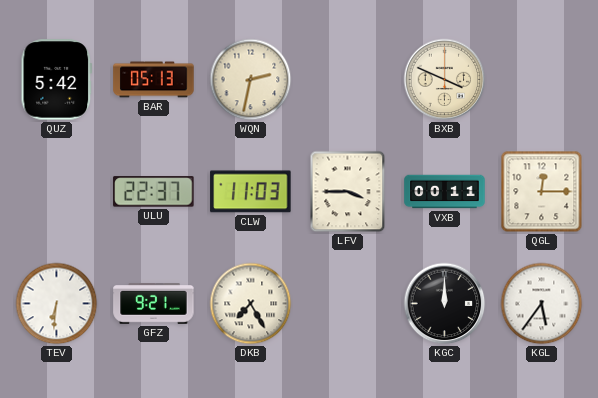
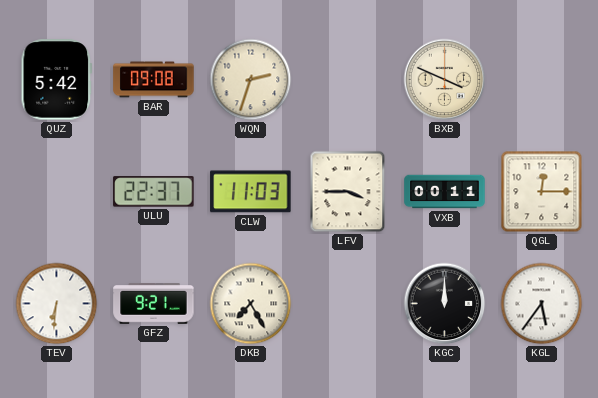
BAR: 05:13 -> 09:08
WQN: 2:32 -> 2:33
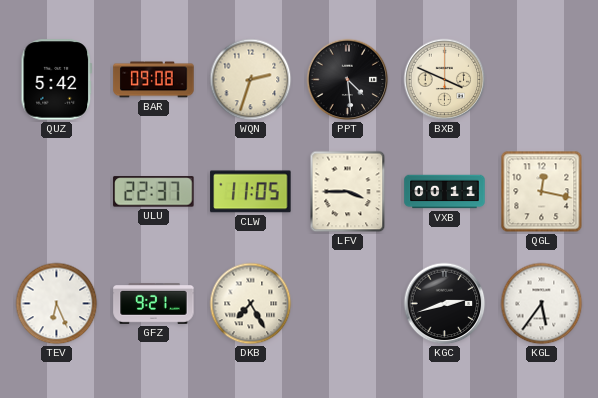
PPT: none -> 4:29
CLW: 11:03 -> 11:05
QGL: 12:15 -> 12:17
TEV: 6:31 -> 6:26
KGC: 12:00 -> 2:42
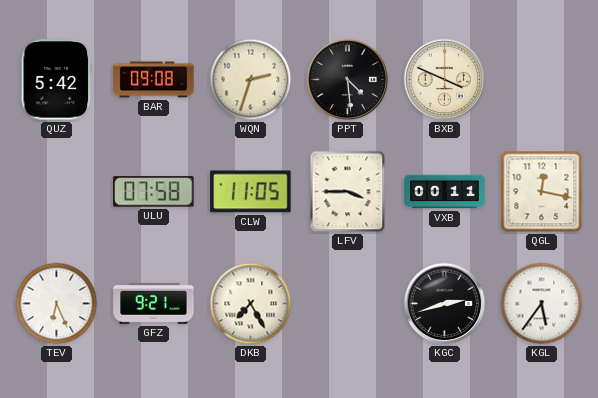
ULU: 22:37 -> 07:58
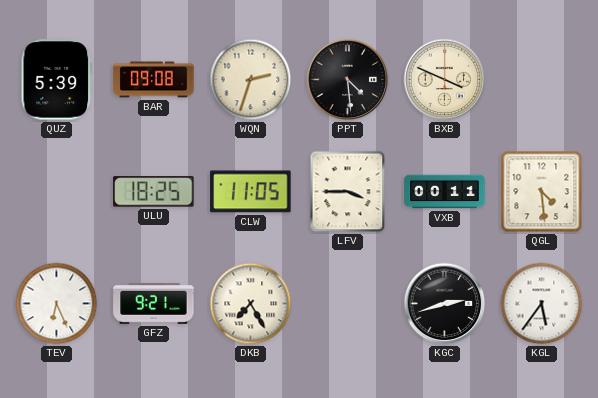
QUZ: 5:42 -> 5:39
ULU: 07:58 -> 18:25
QGL: 12:17 -> 4:29
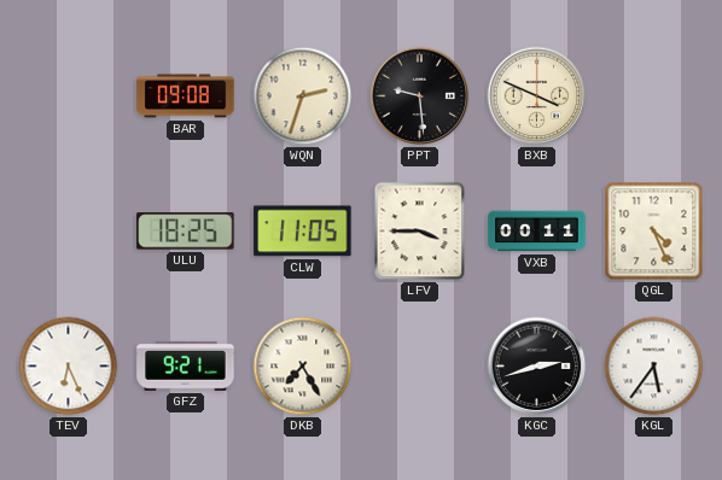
QUZ: 5:39 -> none
PPT: 4:29 -> 9:29
QGL: 4:29 -> 4:26
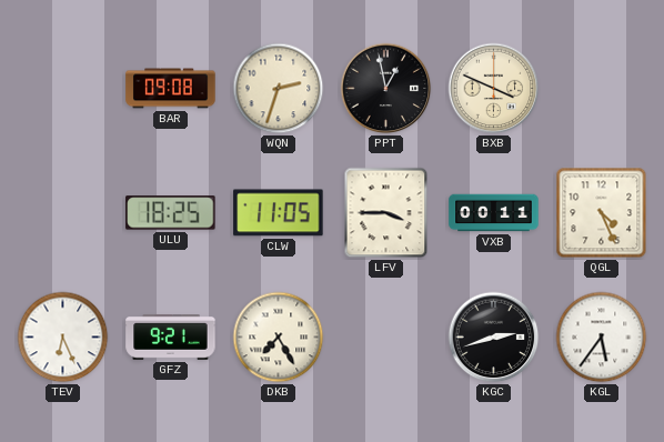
PPT: 9:29 -> 12:58
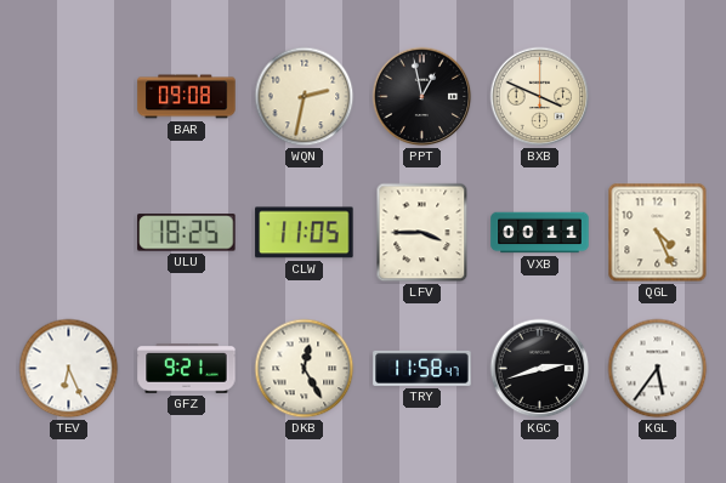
WQN: 2:33 -> 2:32
DKB: 7:25 -> 12:25
TRY: none -> 11:58
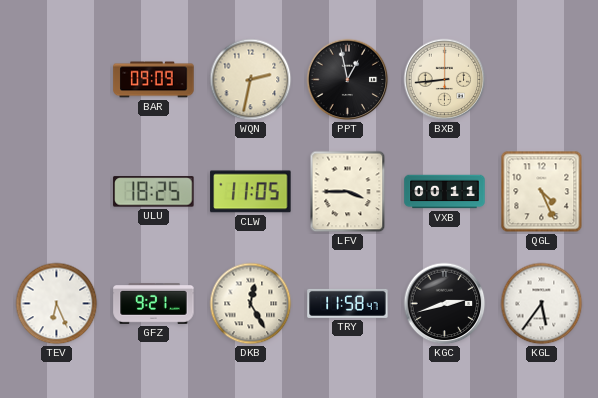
BAR: 09:08 -> 09:09
BXB: 3:49 -> 8:44
